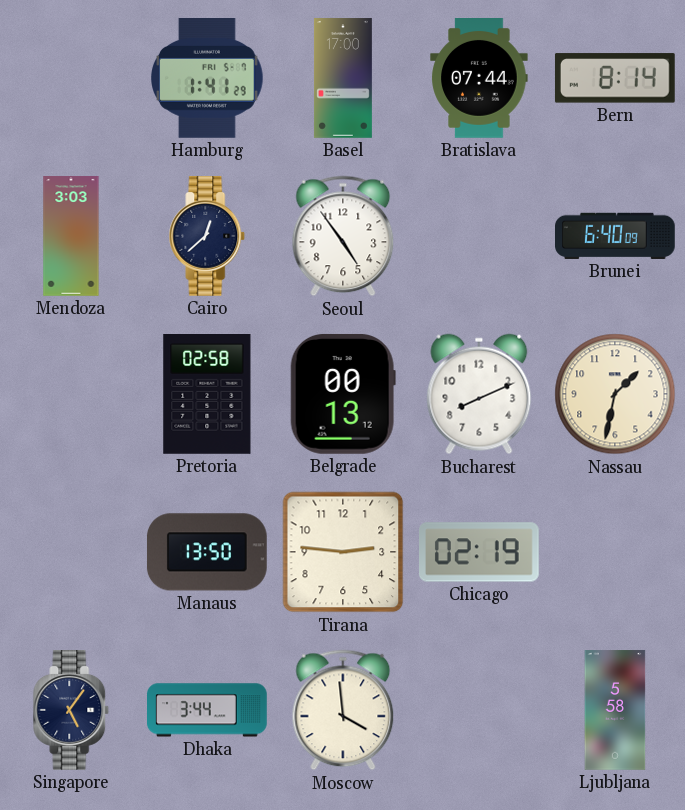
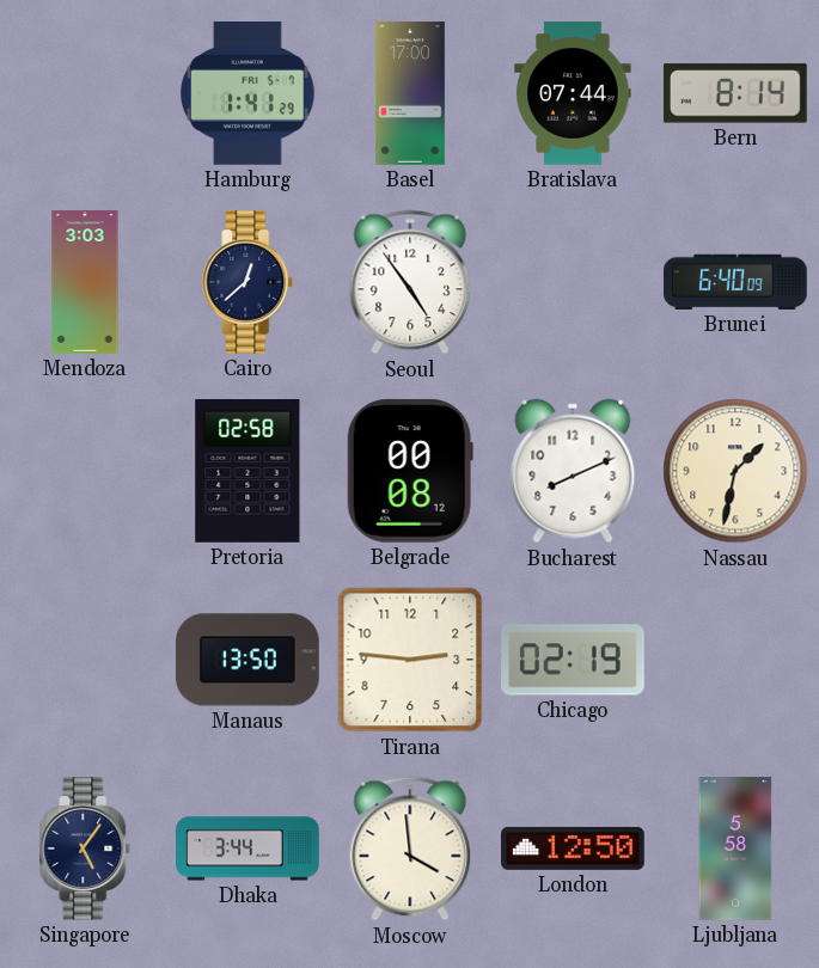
Belgrade: 00:13 -> 00:08
London: none -> 12:50
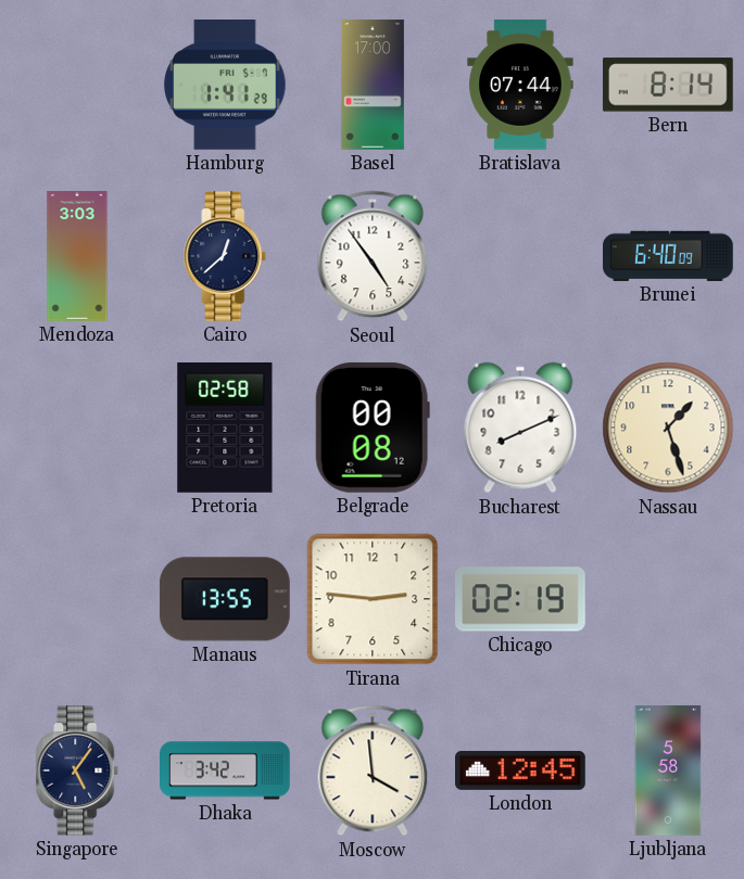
Nassau: 1:32 -> 1:27
Manaus: 13:50 -> 13:55
Dhaka: 3:44 -> 3:42
London: 12:50 -> 12:45
